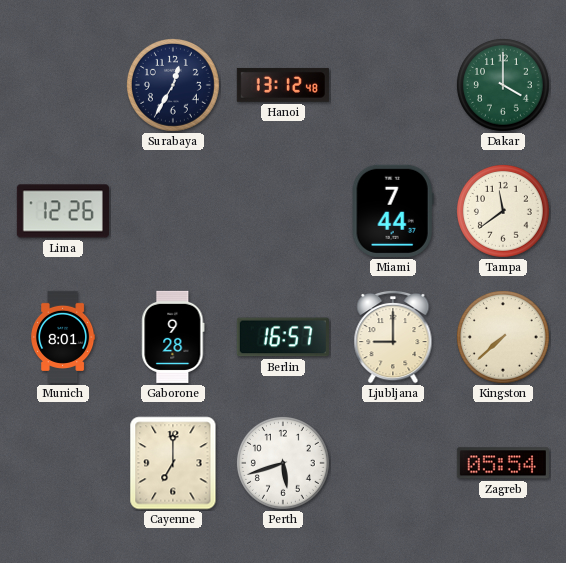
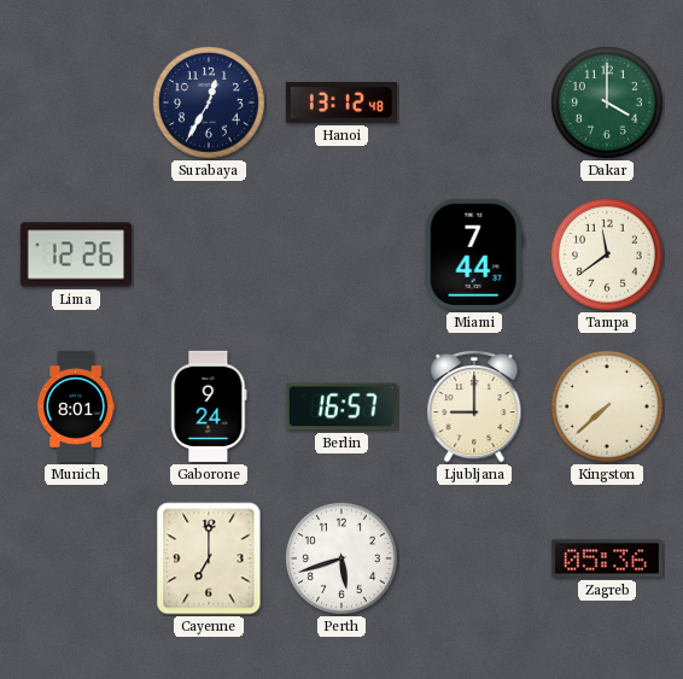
Gaborone: 9:28 -> 9:24
Zagreb: 05:54 -> 05:36
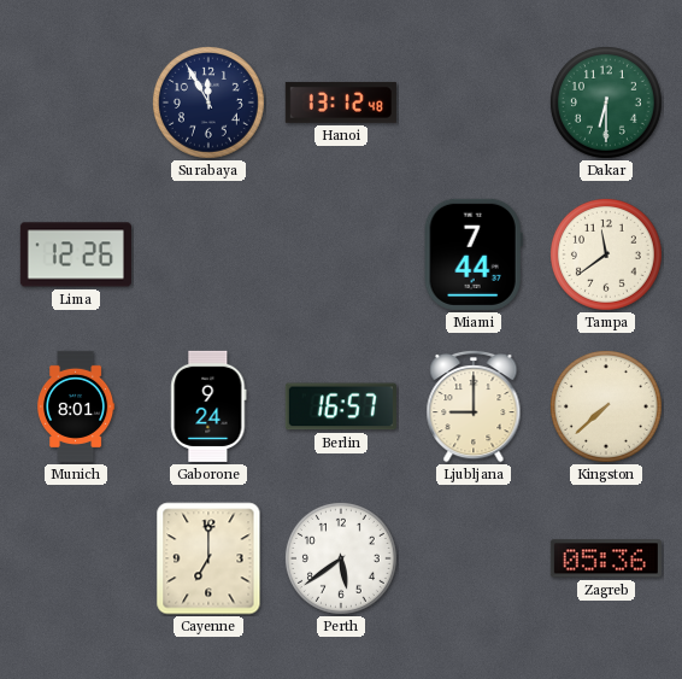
Surabaya: 12:35 -> 11:55
Dakar: 4:00 -> 6:30
Perth: 5:42 -> 5:39
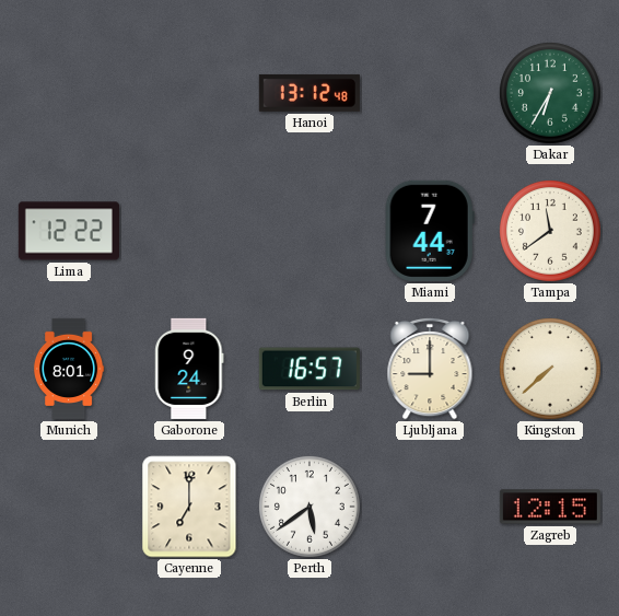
Surabaya: 11:55 -> none
Dakar: 6:30 -> 6:35
Lima: 12:26 -> 12:22
Zagreb: 05:36 -> 12:15
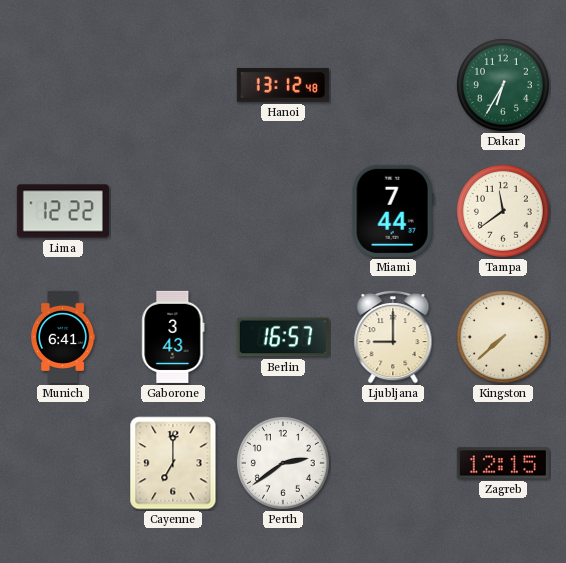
Munich: 8:01 -> 6:41
Gaborone: 9:24 -> 3:43
Perth: 5:39 -> 2:39
